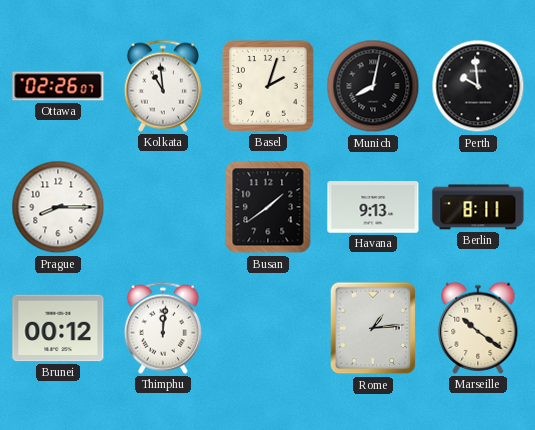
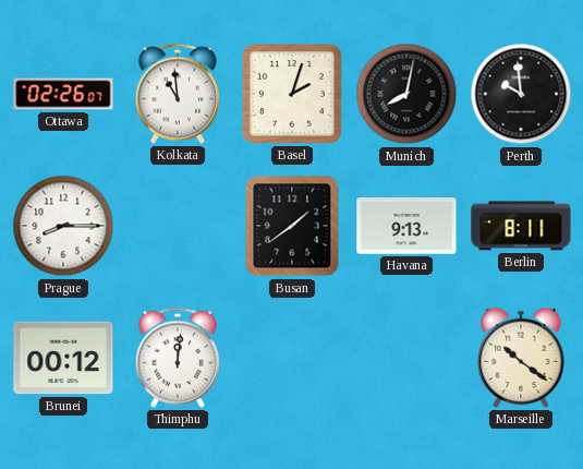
Rome: 1:14 -> none
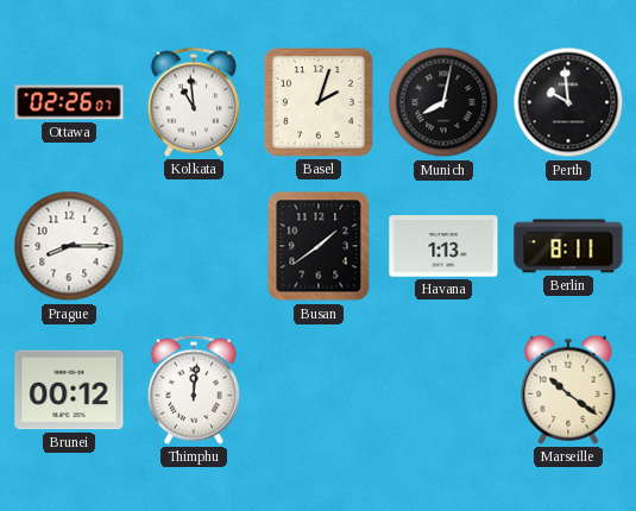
Havana: 9:13 -> 1:13
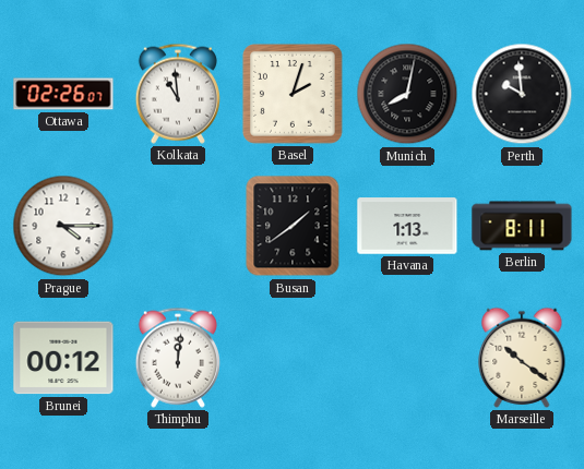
Prague: 8:15 -> 4:15
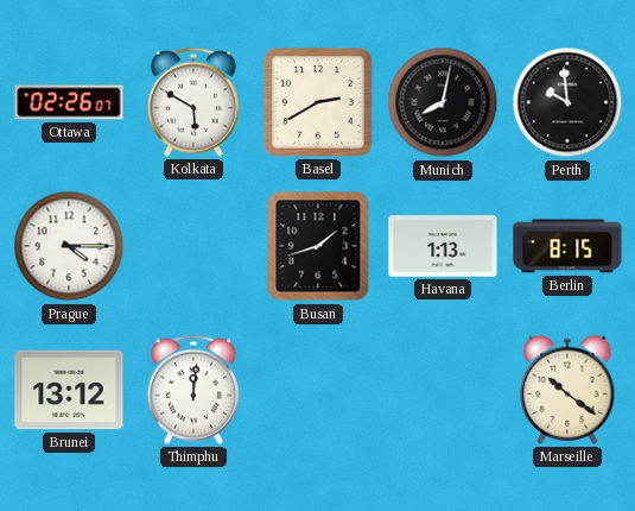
Kolkata: 10:59 -> 5:50
Basel: 2:03 -> 2:40
Busan: 1:39 -> 1:42
Berlin: 8:11 -> 8:15
Brunei: 00:12 -> 13:12
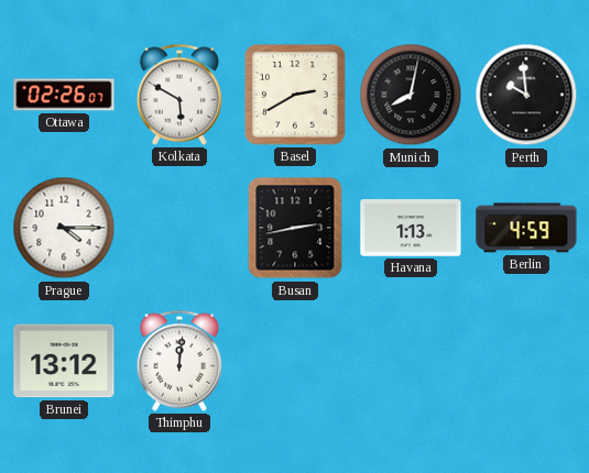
Busan: 1:42 -> 2:43
Berlin: 8:15 -> 4:59
Marseille: 10:21 -> none
